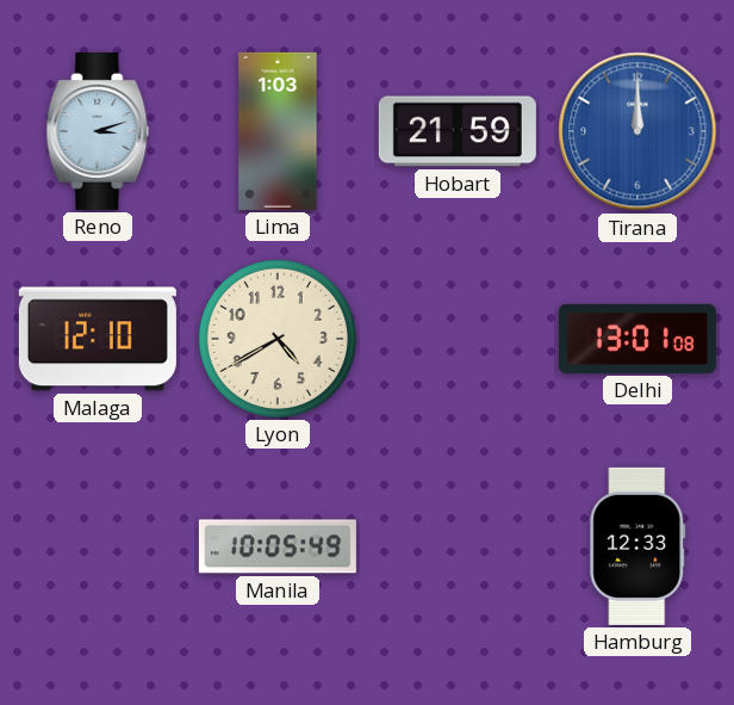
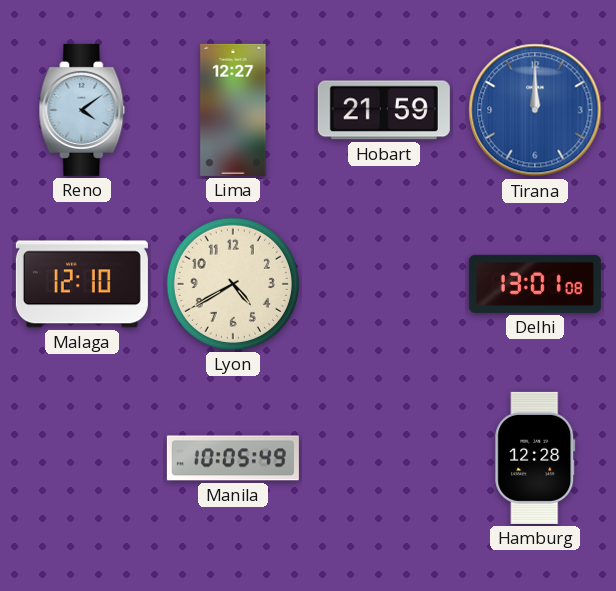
Reno: 3:12 -> 4:09
Lima: 1:03 -> 12:27
Hamburg: 12:33 -> 12:28
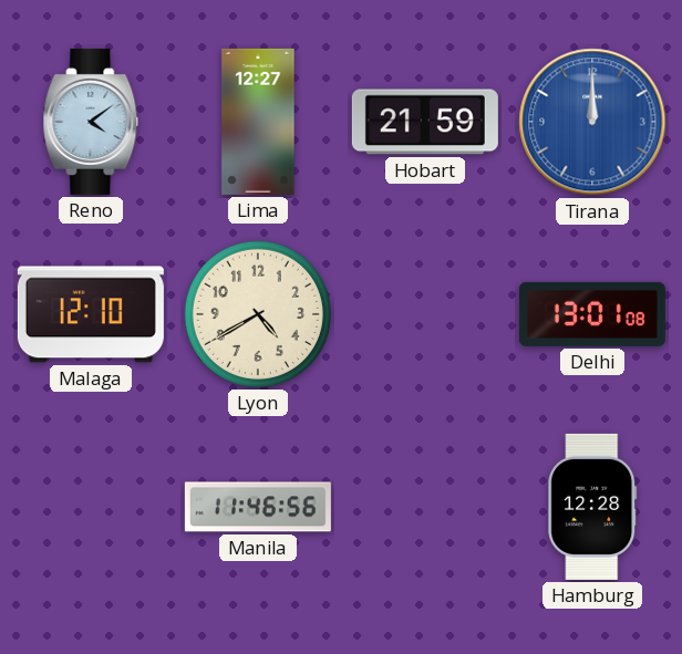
Manila: 10:05 -> 11:46
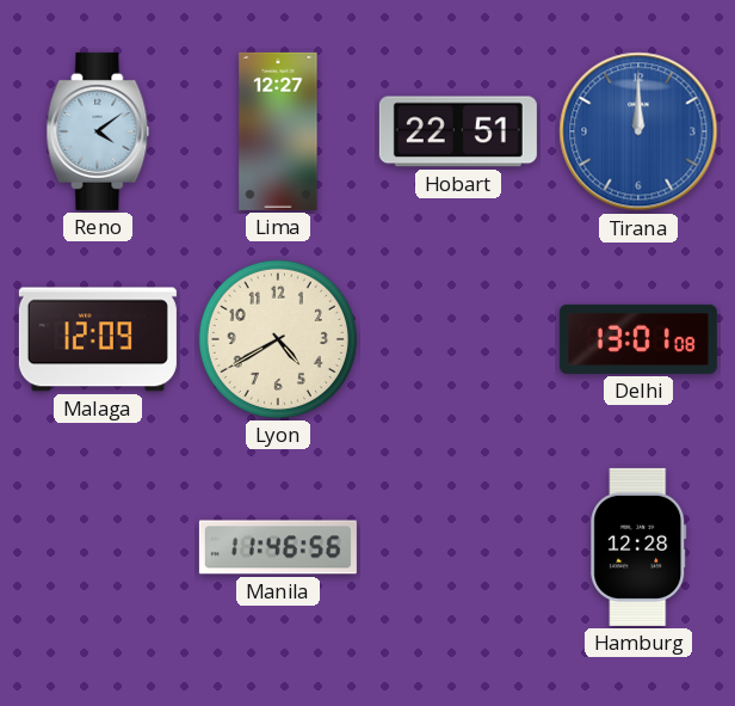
Hobart: 21:59 -> 22:51
Malaga: 12:10 -> 12:09
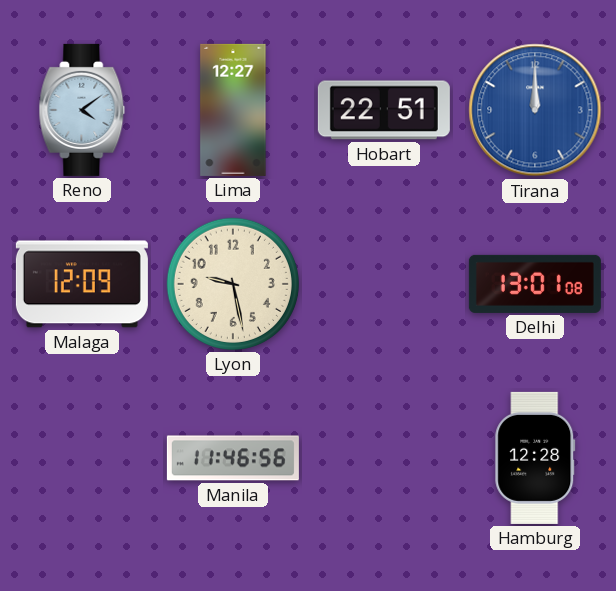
Lyon: 4:40 -> 9:28
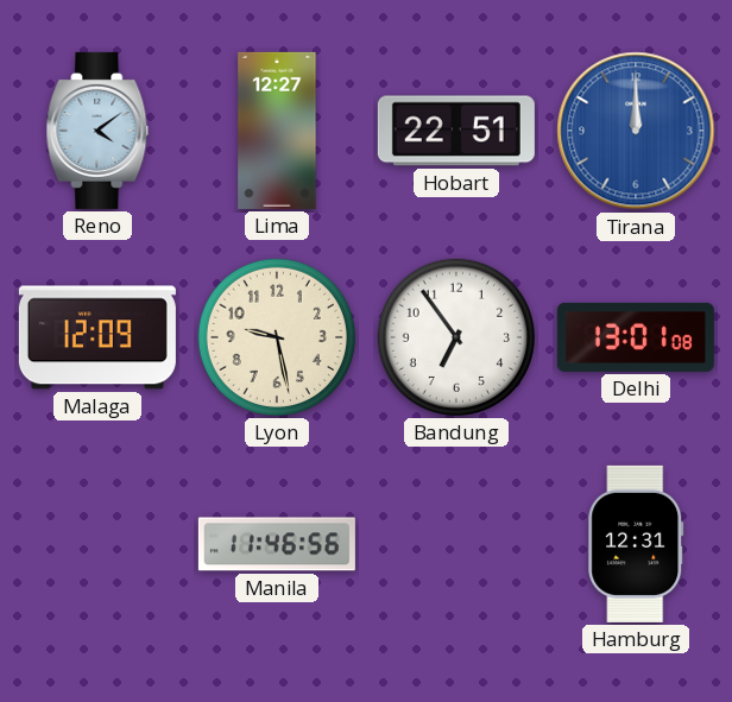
Bandung: none -> 6:54
Hamburg: 12:28 -> 12:31
